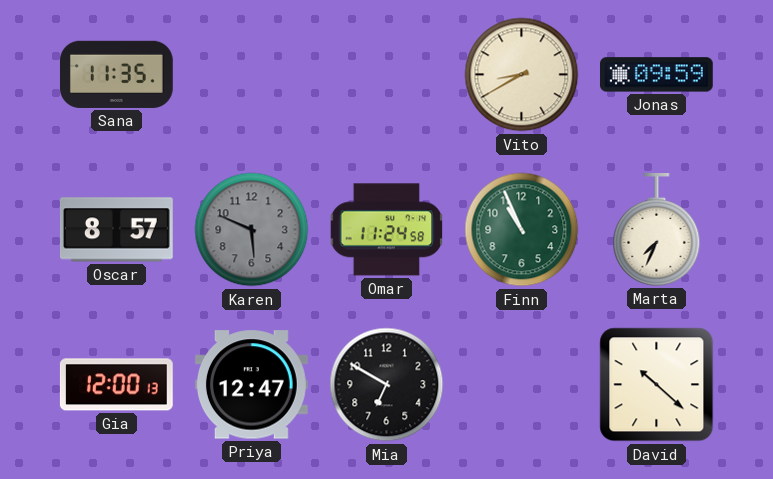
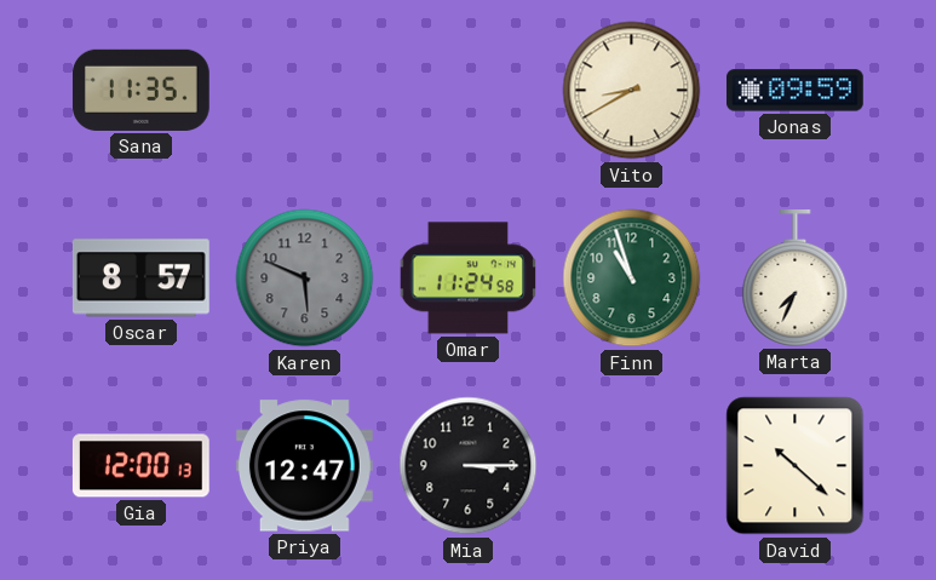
Finn: 10:56 -> 10:57
Mia: 6:50 -> 3:15
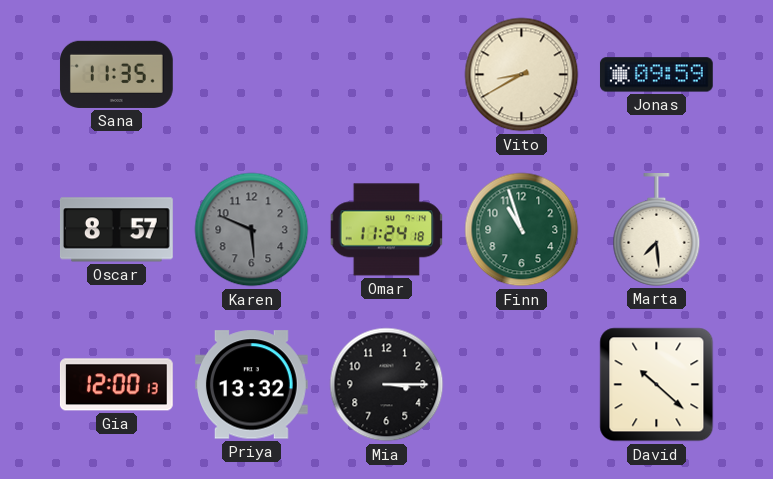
Omar: 11:24:58 -> 11:24:18
Marta: 7:34 -> 7:29
Priya: 12:47 -> 13:32
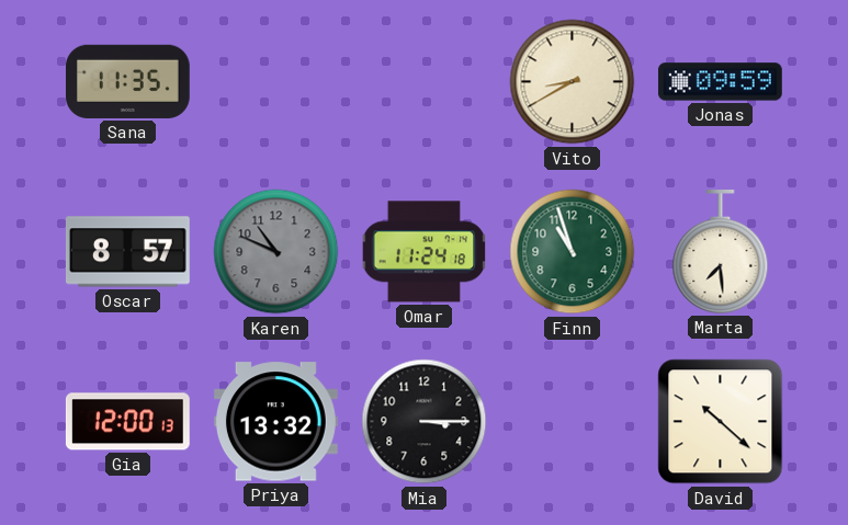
Karen: 5:49 -> 10:49
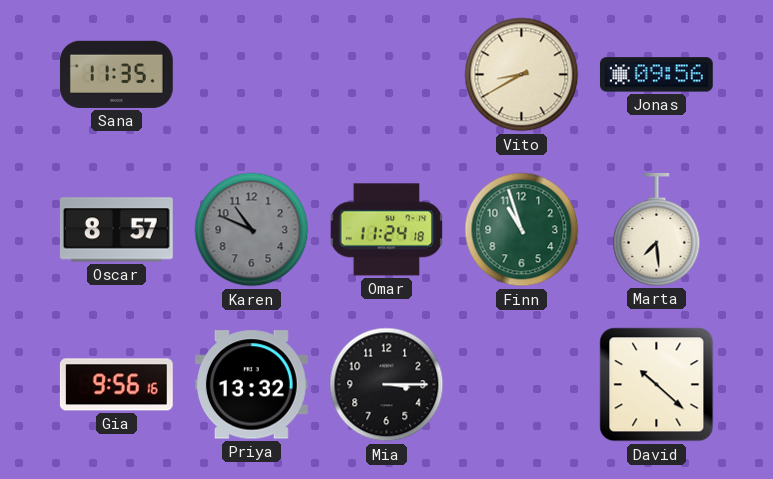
Jonas: 09:59 -> 09:56
Gia: 12:00 -> 9:56
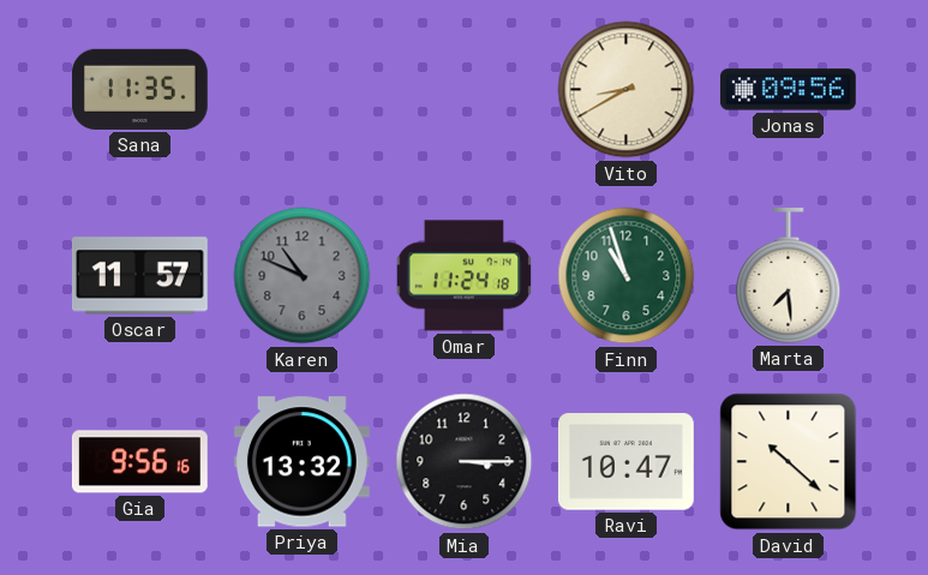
Oscar: 8:57 -> 11:57
Ravi: none -> 10:47
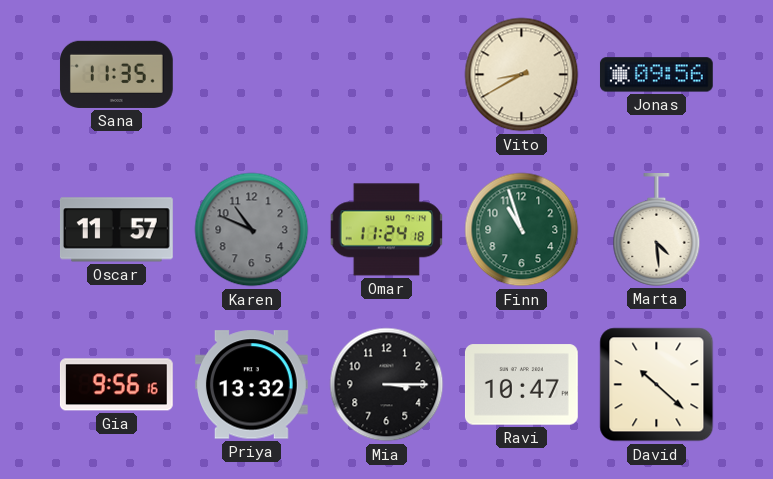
Marta: 7:29 -> 4:29
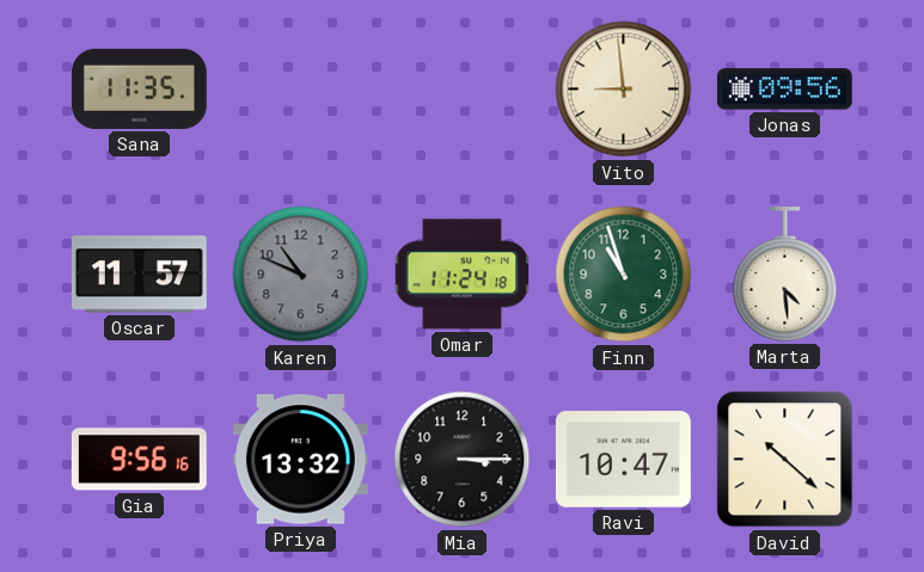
Vito: 8:40 -> 8:59
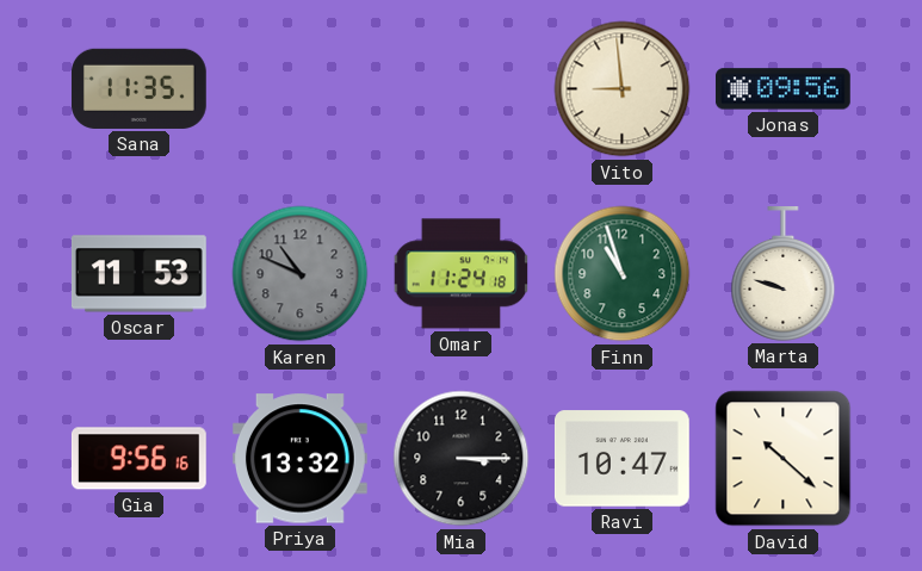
Oscar: 11:57 -> 11:53
Marta: 4:29 -> 9:48
